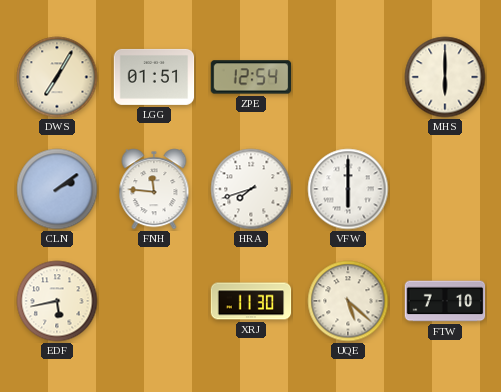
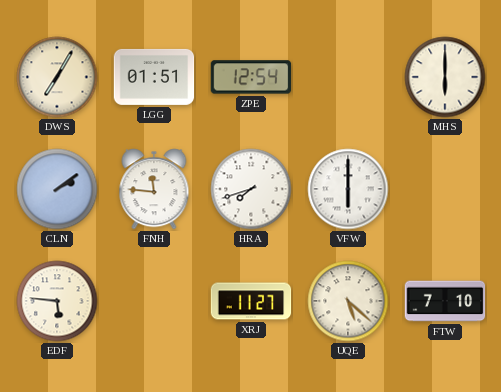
EDF: 5:43 -> 5:46
XRJ: 11:30 -> 11:27
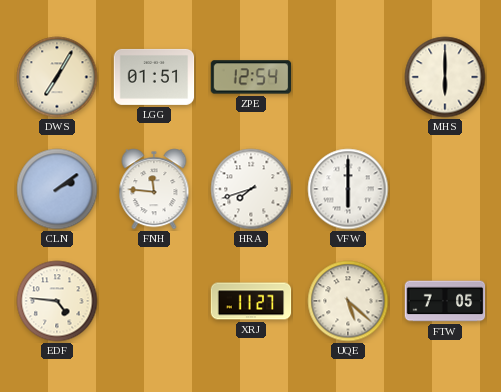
EDF: 5:46 -> 4:46
FTW: 7:10 -> 7:05
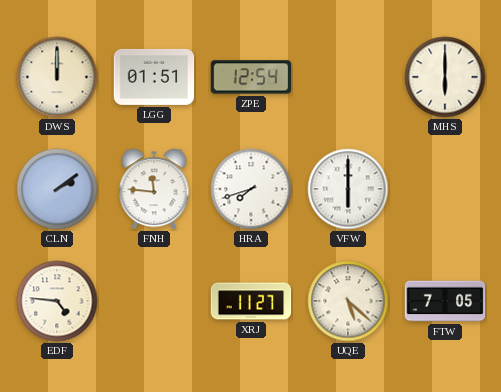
DWS: 7:05 -> 12:00
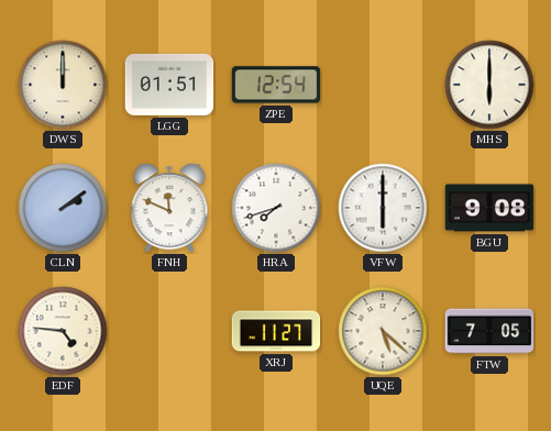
FNH: 11:46 -> 11:49
BGU: none -> 9:08
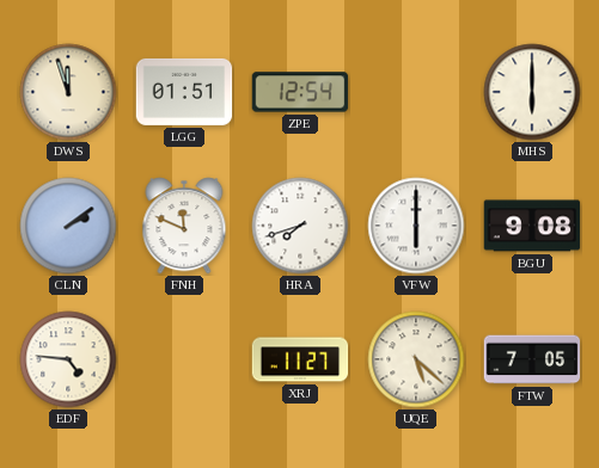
DWS: 12:00 -> 11:57
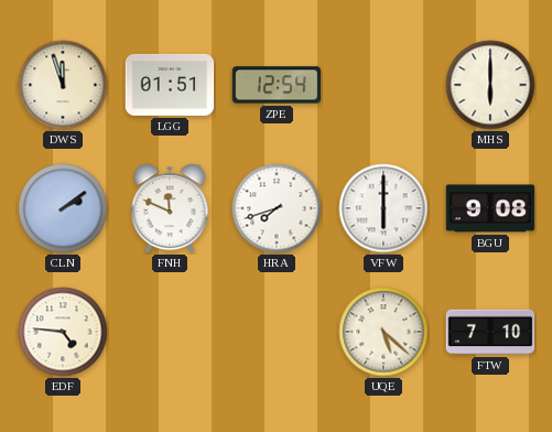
XRJ: 11:27 -> none
FTW: 7:05 -> 7:10
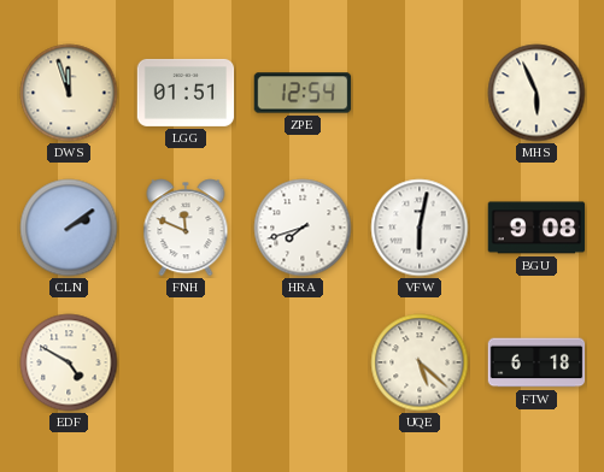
MHS: 6:00 -> 5:56
VFW: 6:00 -> 6:02
EDF: 4:46 -> 4:50
FTW: 7:10 -> 6:18
